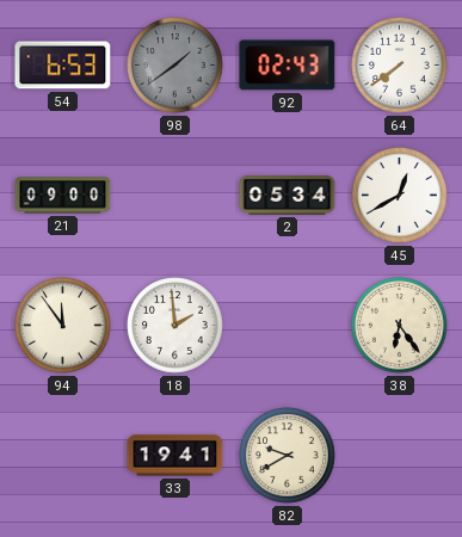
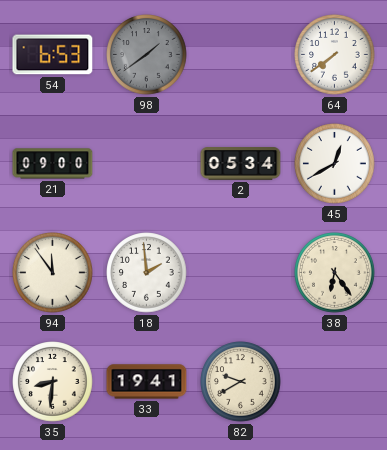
92: 02:43 -> none
35: none -> 8:31
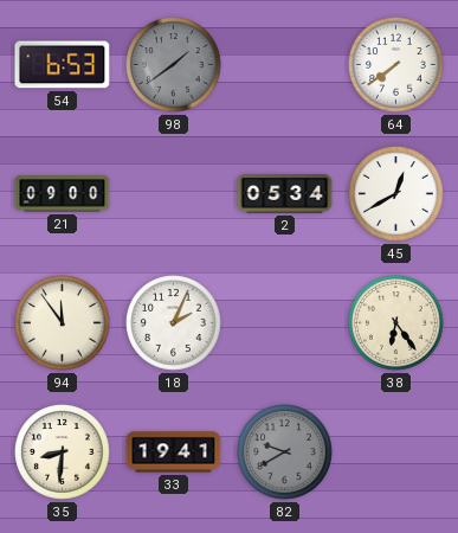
18: 1:59 -> 2:04
82 dial: cream -> grey
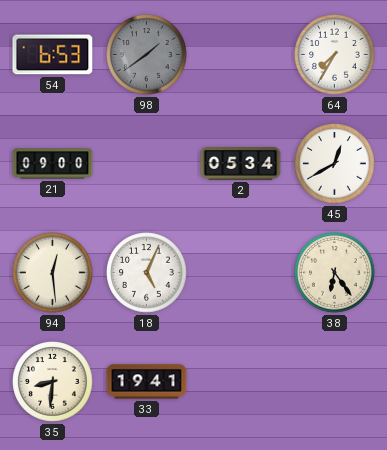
64: 7:39 -> 7:35
94: 11:54 -> 12:29
18: 2:04 -> 5:04
82: 9:40 -> none
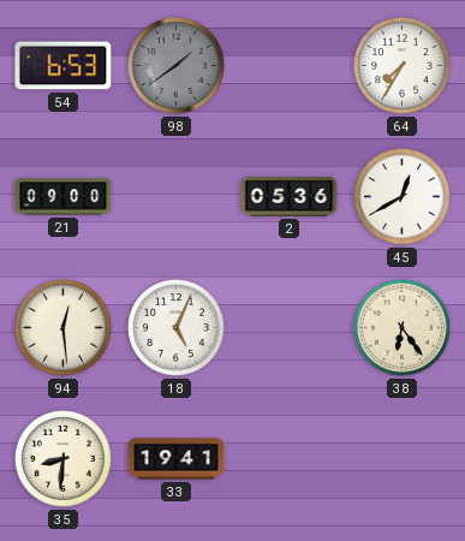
2: 05:34 -> 05:36
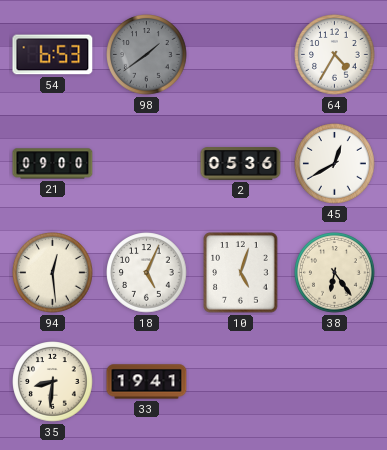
64: 7:35 -> 4:35
10: none -> 5:03
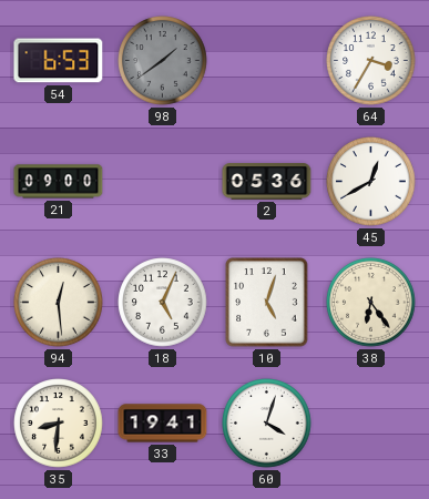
64: 4:35 -> 3:35
60: none -> 4:03
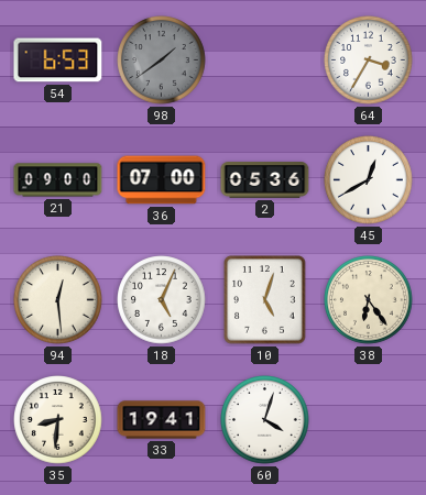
36: none -> 07:00
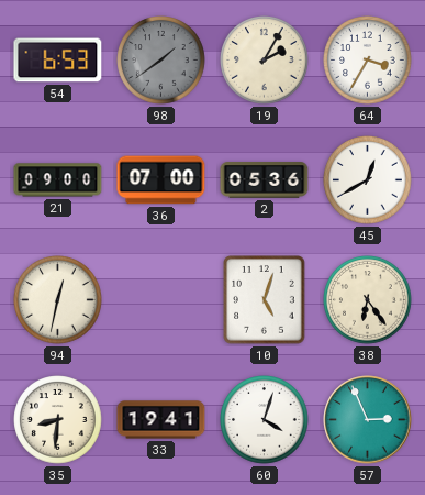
19: none -> 2:05
94: 12:29 -> 12:32
18: 5:04 -> none
57: none -> 2:56
